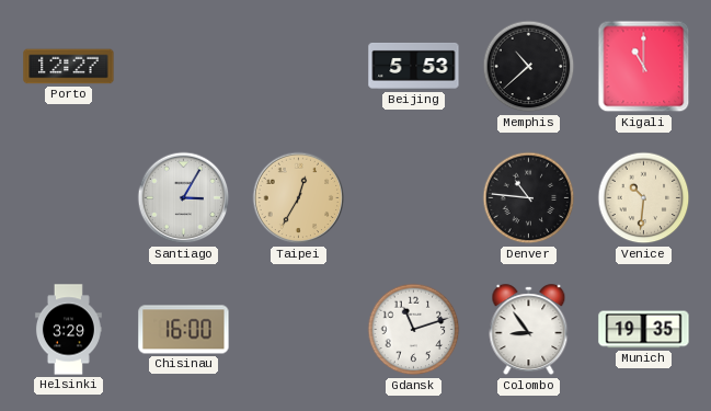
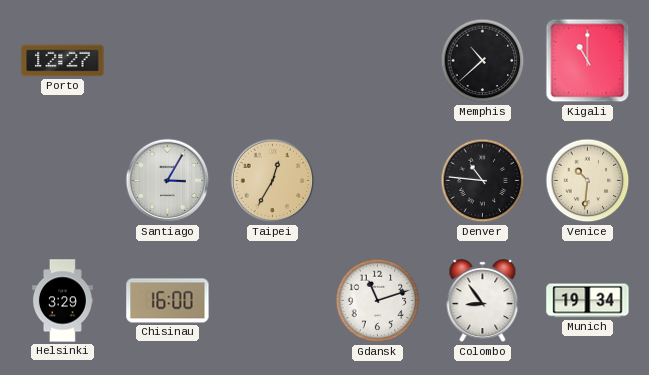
Beijing: 5:53 -> none
Munich: 19:35 -> 19:34
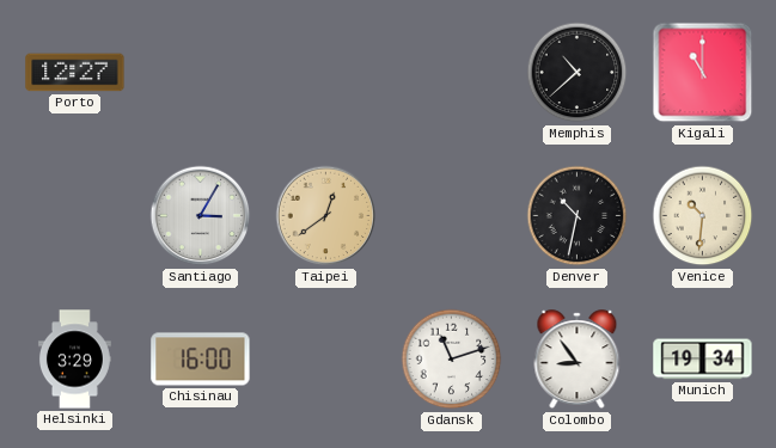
Taipei: 12:35 -> 12:39
Denver: 10:46 -> 10:32
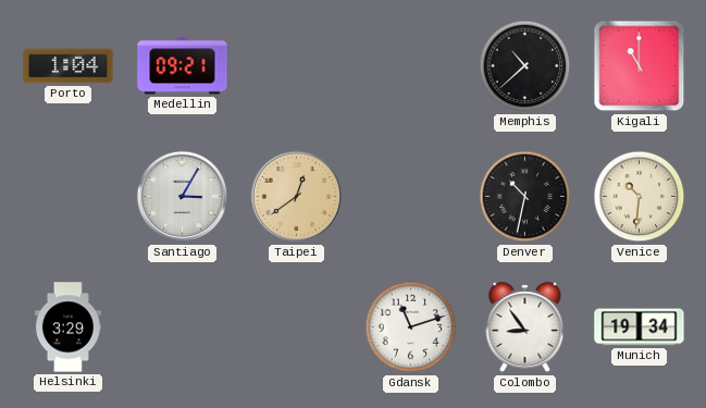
Porto: 12:27 -> 1:04
Medellin: none -> 09:21
Chisinau: 16:00 -> none
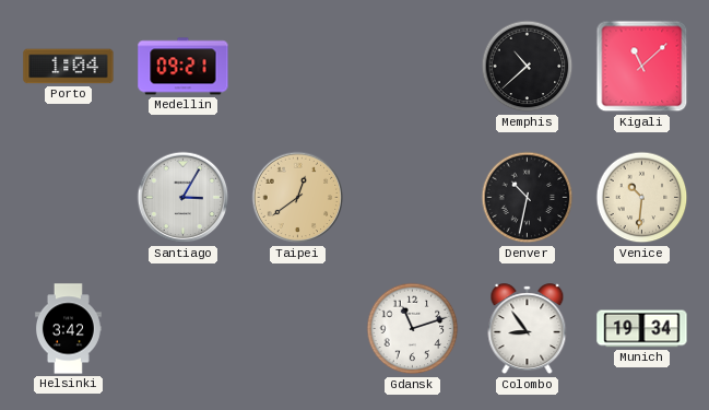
Kigali: 11:00 -> 11:08
Helsinki: 3:29 -> 3:42
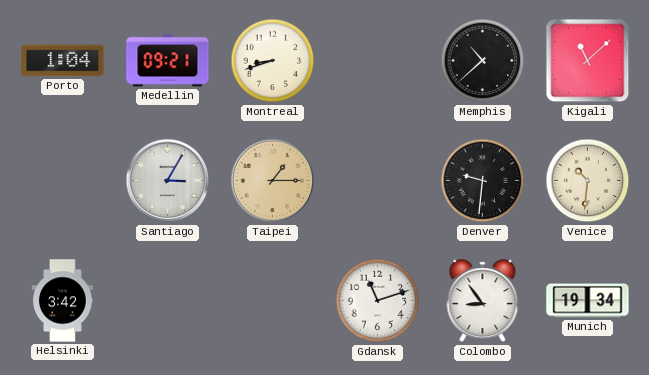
Montreal: none -> 8:42
Taipei: 12:39 -> 1:15
Denver: 10:32 -> 9:31
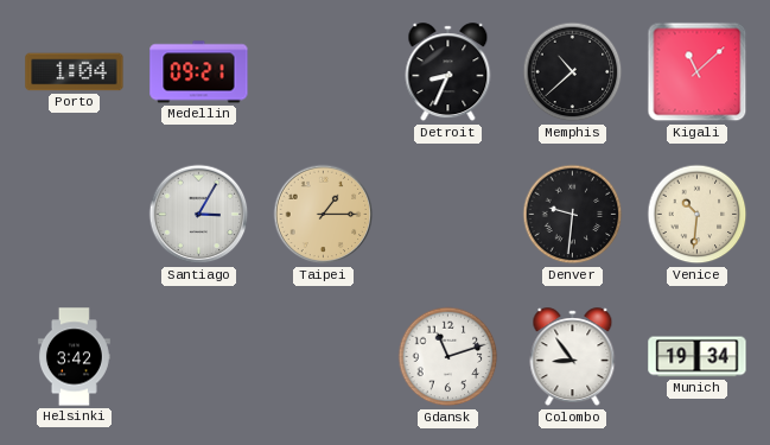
Montreal: 8:42 -> none
Detroit: none -> 8:34
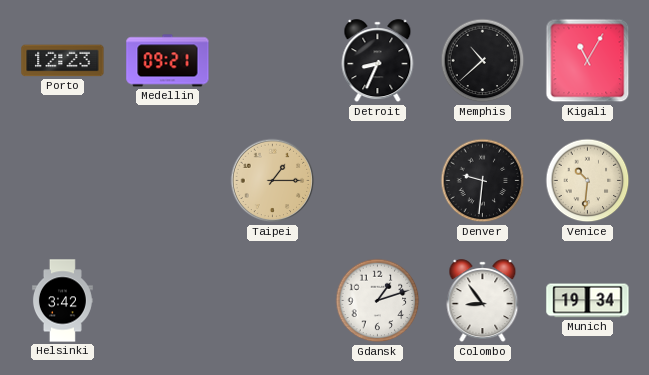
Porto: 1:04 -> 12:23
Kigali: 11:08 -> 11:05
Santiago: 3:05 -> none
Gdansk: 11:12 -> 1:12
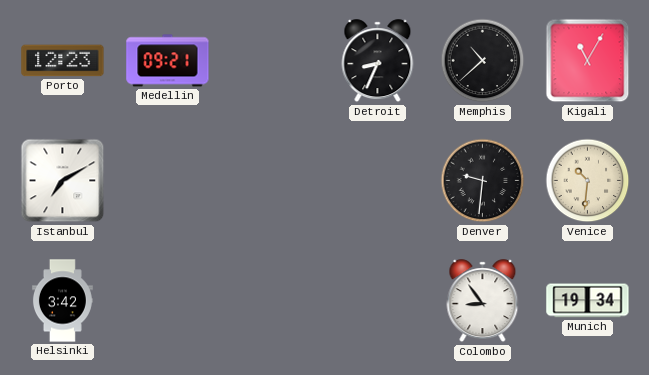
Istanbul: none -> 7:10
Taipei: 1:15 -> none
Gdansk: 1:12 -> none
